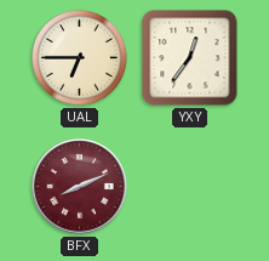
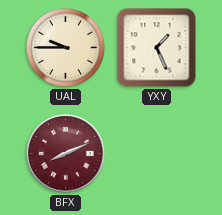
UAL: 6:45 -> 9:45
YXY: 12:36 -> 1:26
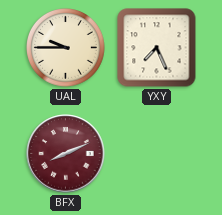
YXY: 1:26 -> 7:26
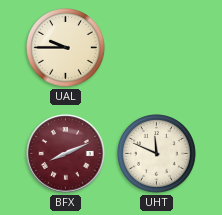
YXY: 7:26 -> none
UHT: none -> 11:49
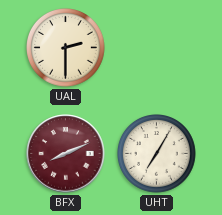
UAL: 9:45 -> 2:30
UHT: 11:49 -> 7:05
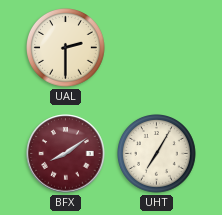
BFX: 8:11 -> 8:09
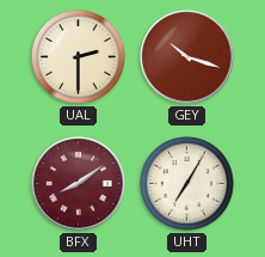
GEY: none -> 10:18
